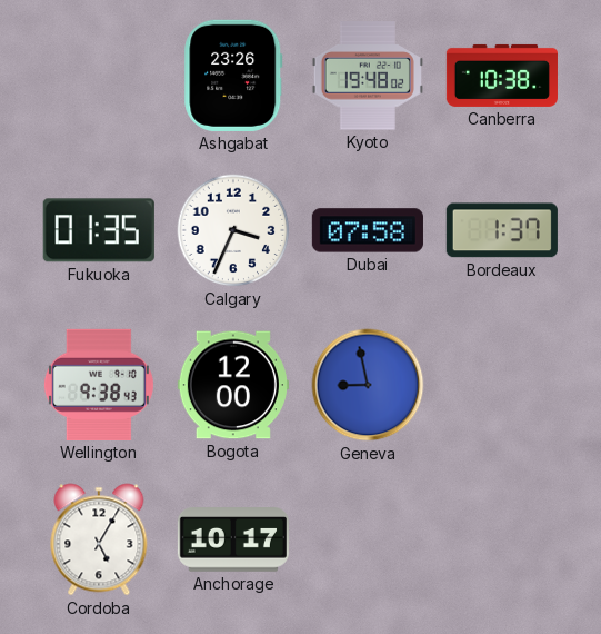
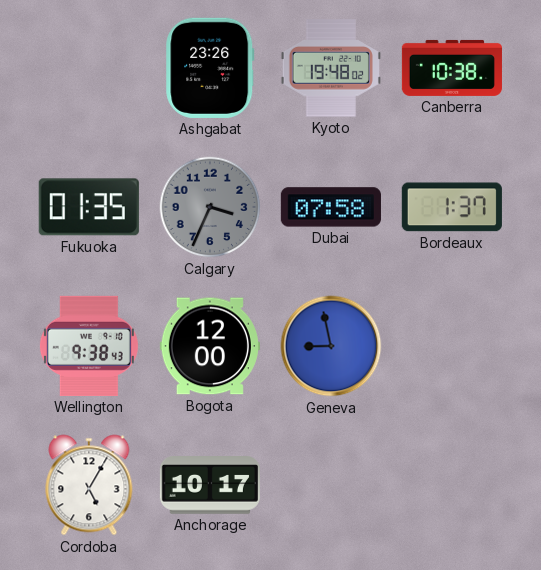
Calgary dial: white -> grey
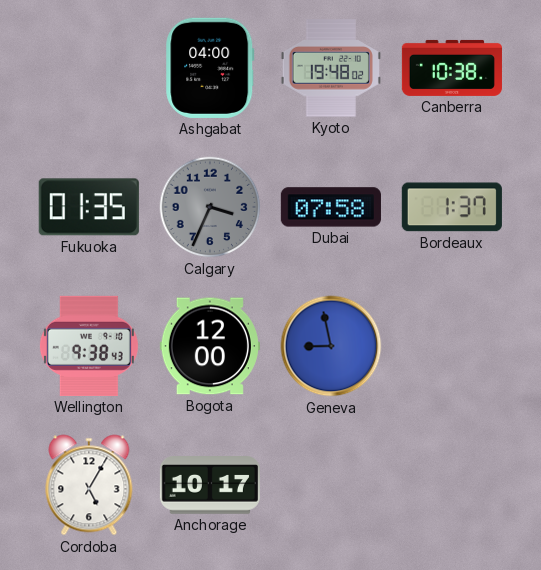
Ashgabat: 23:26 -> 04:00
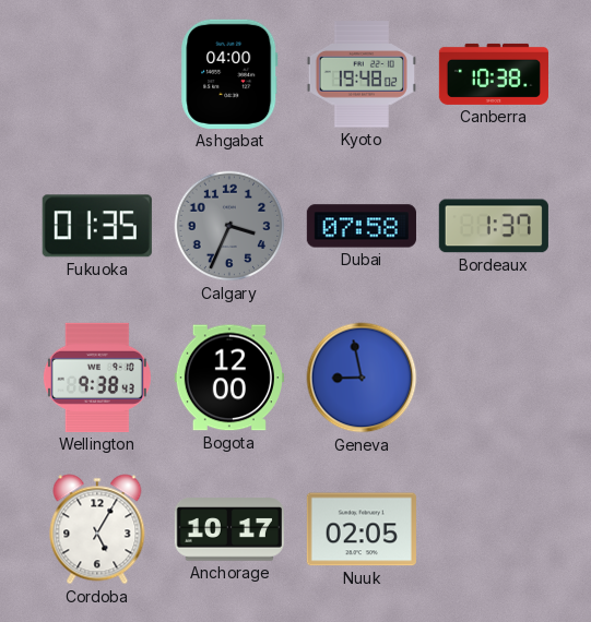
Nuuk: none -> 02:05
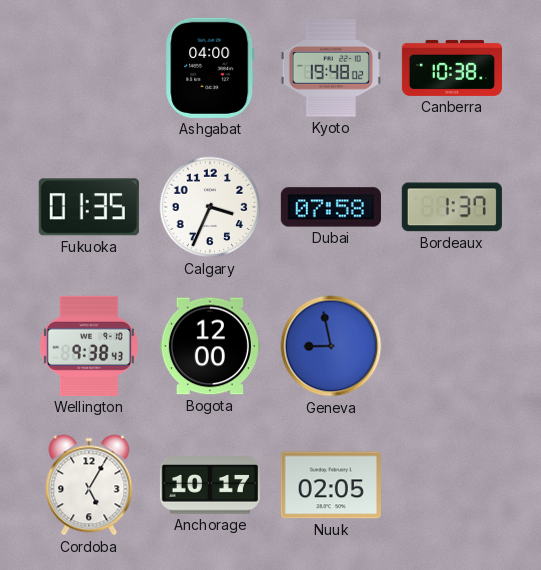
Calgary dial: grey -> white
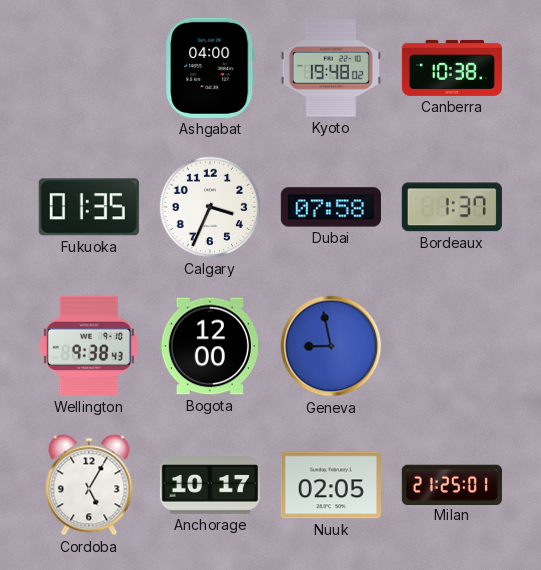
Milan: none -> 21:25
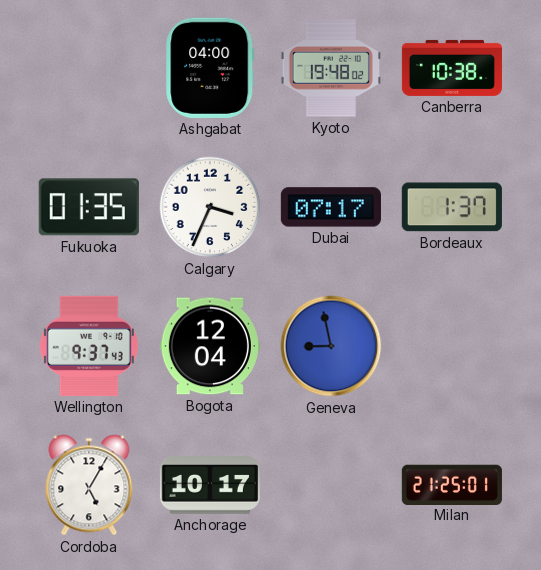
Dubai: 07:58 -> 07:17
Wellington: 9:38 -> 9:37
Bogota: 12:00 -> 12:04
Nuuk: 02:05 -> none
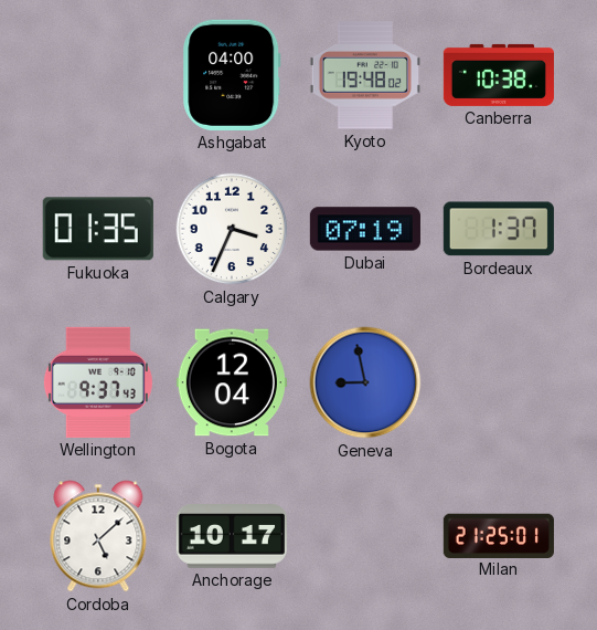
Dubai: 07:17 -> 07:19
Cordoba: 5:05 -> 5:08
